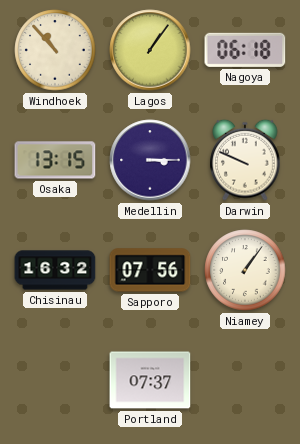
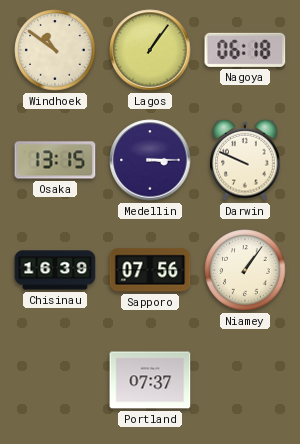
Windhoek: 10:53 -> 10:51
Chisinau: 16:32 -> 16:39
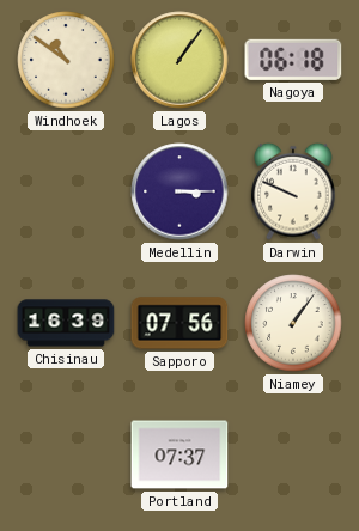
Osaka: 13:15 -> none
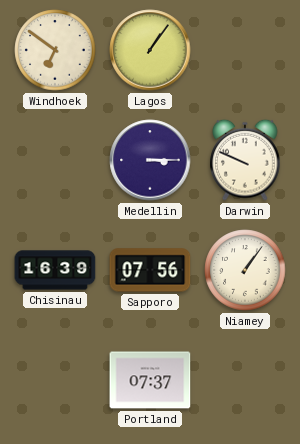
Windhoek: 10:51 -> 6:51
Nagoya: 06:18 -> none
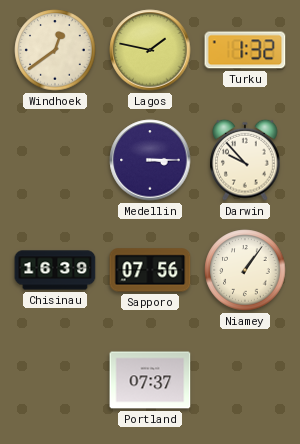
Windhoek: 6:51 -> 12:39
Lagos: 1:06 -> 1:47
Turku: none -> 1:32
Darwin: 9:49 -> 9:53
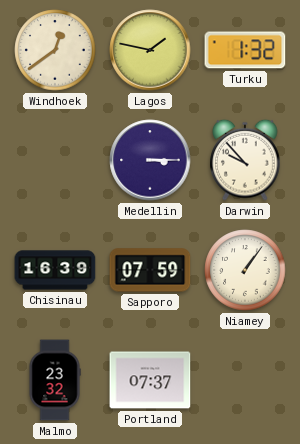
Sapporo: 07:56 -> 07:59
Malmo: none -> 23:32
